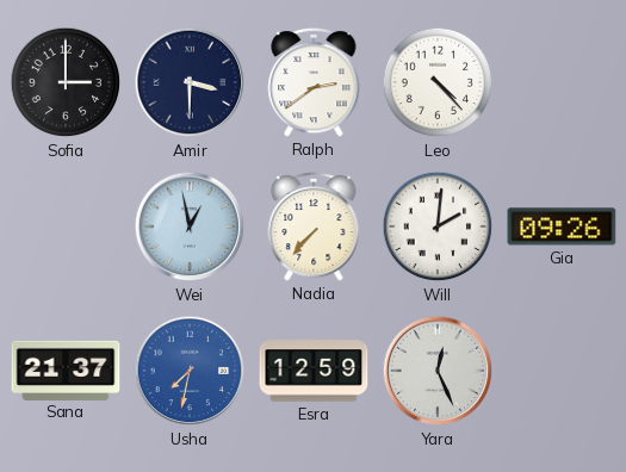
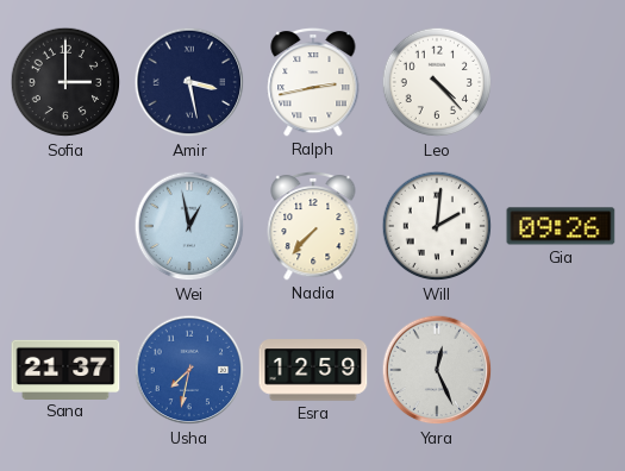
Amir: 3:30 -> 3:28
Ralph: 2:39 -> 2:43
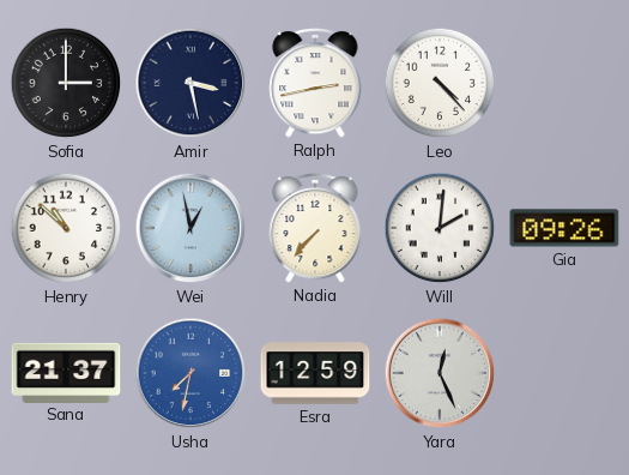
Henry: none -> 10:52
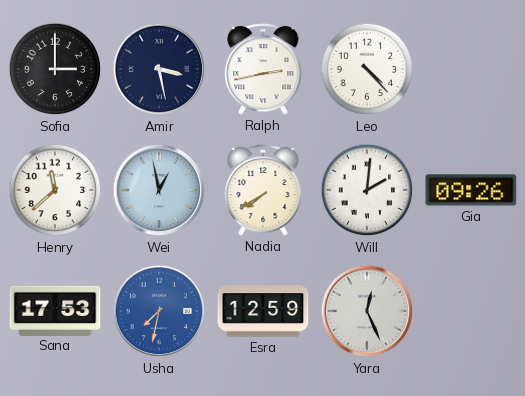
Henry: 10:52 -> 11:38
Nadia: 7:37 -> 7:40
Sana: 21:37 -> 17:53
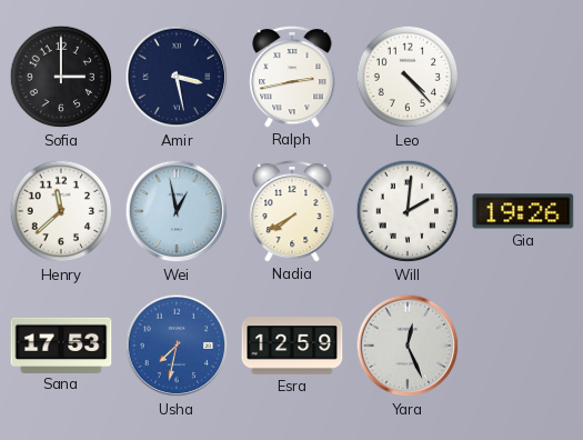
Gia: 09:26 -> 19:26
